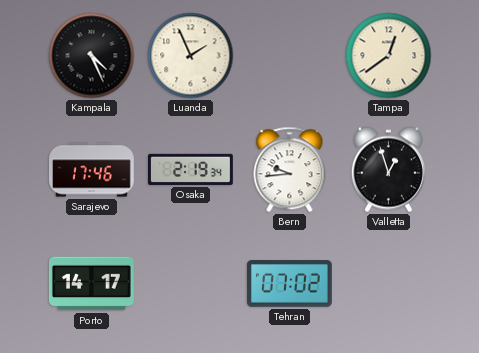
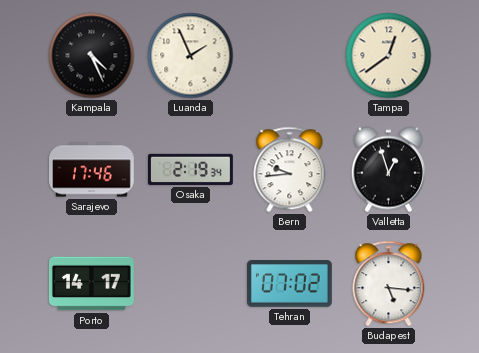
Budapest: none -> 5:16
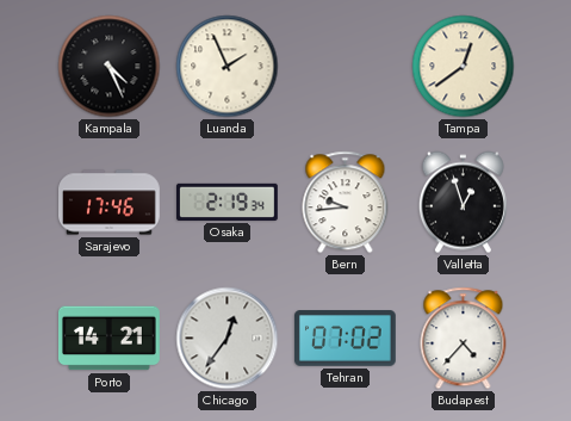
Porto: 14:17 -> 14:21
Chicago: none -> 12:36
Budapest: 5:16 -> 4:37
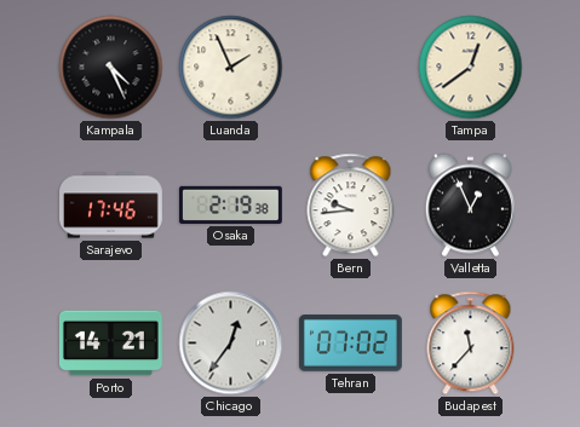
Osaka: 2:19:34 -> 2:19:38
Valletta: 12:57 -> 12:56
Budapest: 4:37 -> 11:37
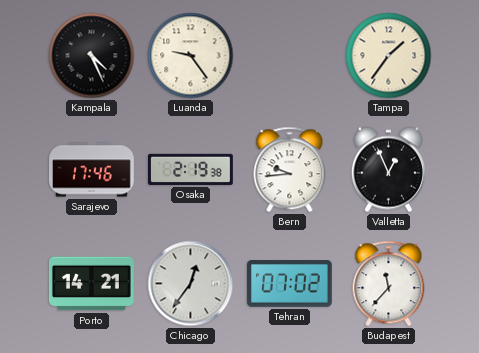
Luanda: 1:56 -> 9:24
Tampa: 12:39 -> 1:36
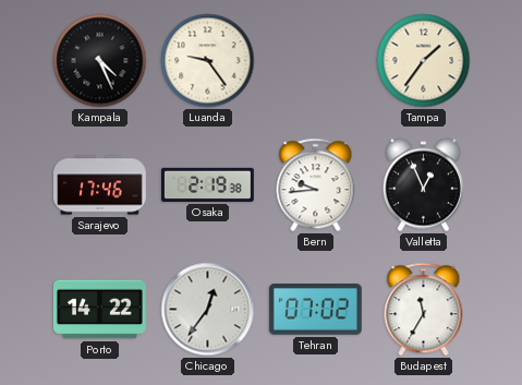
Porto: 14:21 -> 14:22
Budapest: 11:37 -> 11:35
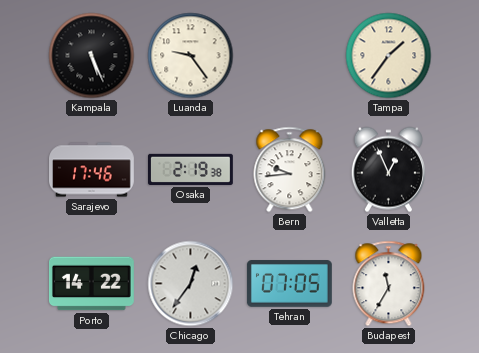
Kampala: 4:26 -> 5:26
Tehran: 07:02 -> 07:05
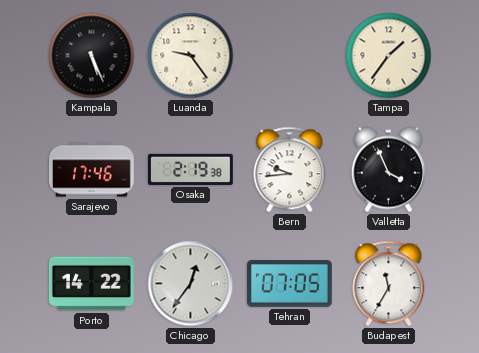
Valletta: 12:56 -> 3:56
